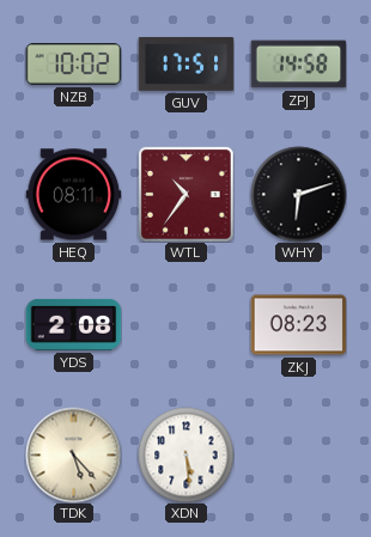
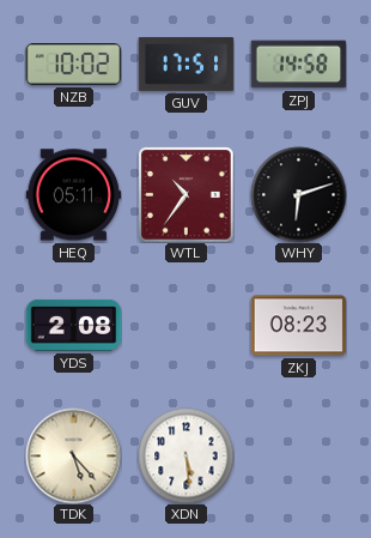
HEQ: 08:11 -> 05:11
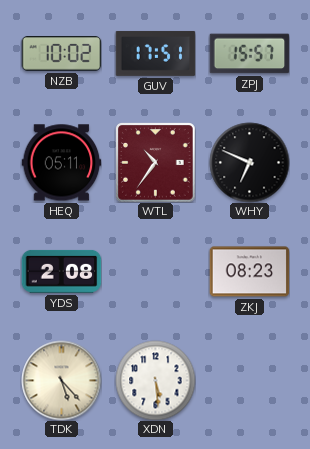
ZPJ: 14:58 -> 15:57
WHY: 6:12 -> 6:49
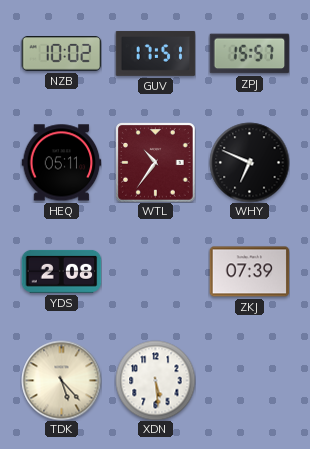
ZKJ: 08:23 -> 07:39
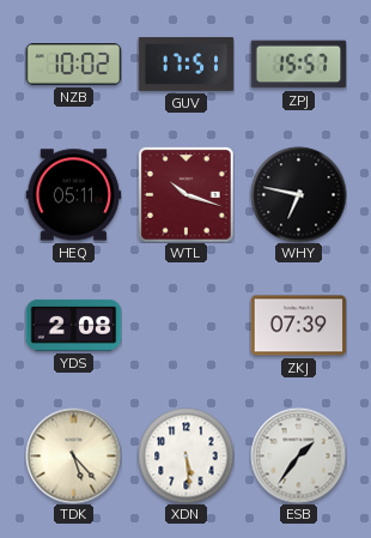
WTL: 10:36 -> 10:18
WHY: 6:49 -> 6:47
ESB: none -> 1:36
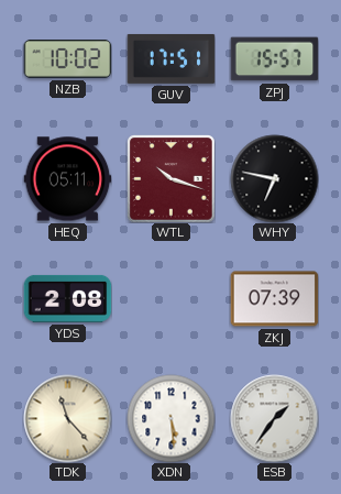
TDK: 5:23 -> 11:23
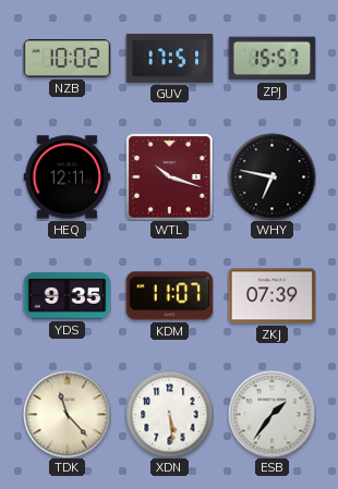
HEQ: 05:11 -> 12:11
YDS: 2:08 -> 9:35
KDM: none -> 11:07
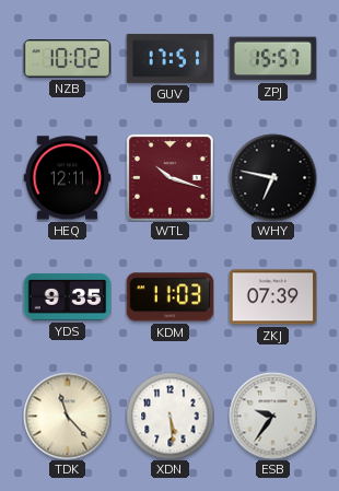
KDM: 11:07 -> 11:03
ESB: 1:36 -> 9:36
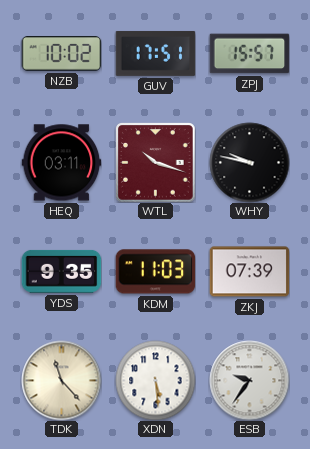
HEQ: 12:11 -> 03:11
WHY: 6:47 -> 9:47
